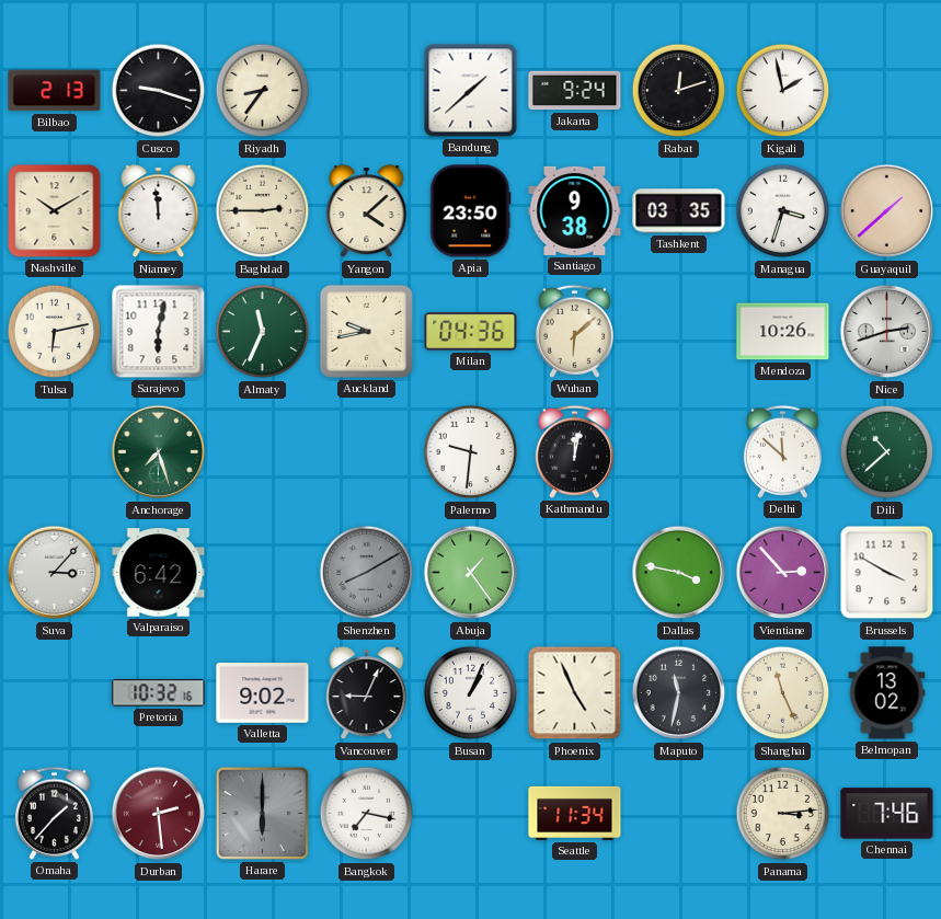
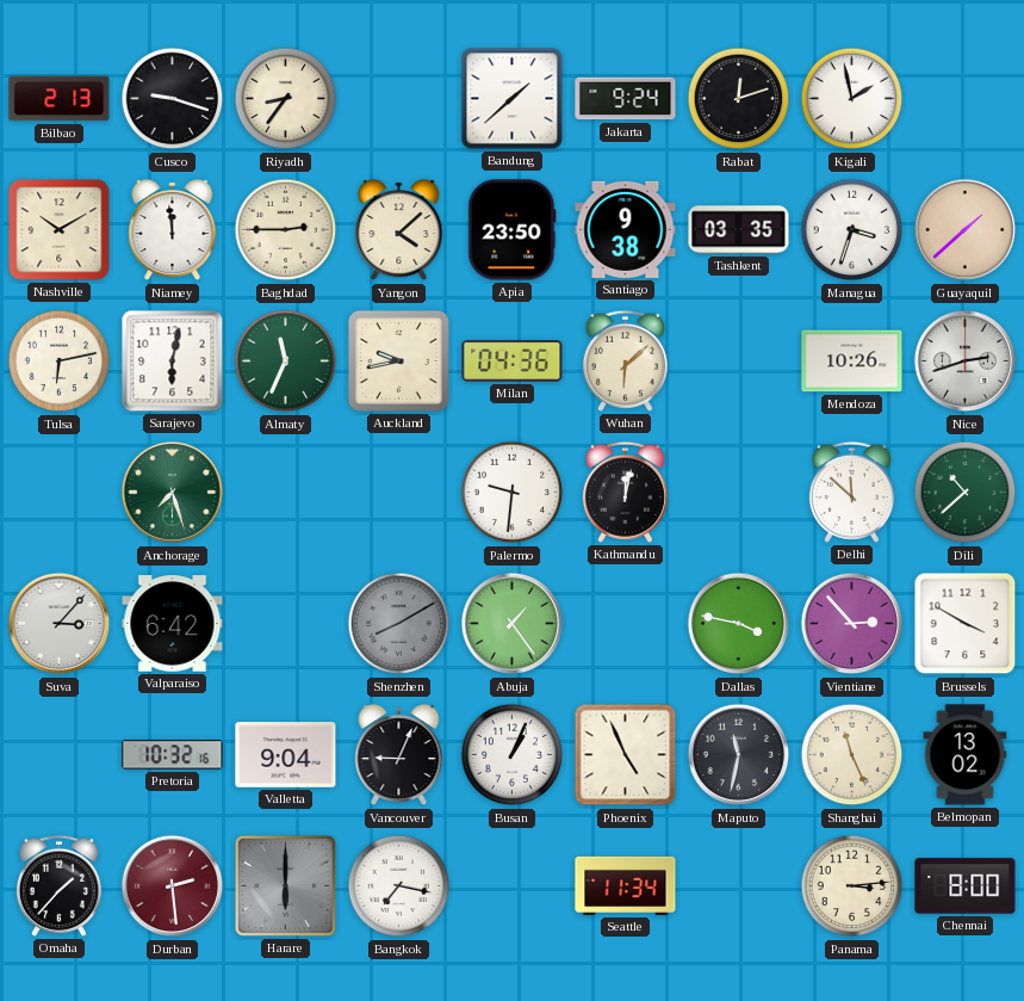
Valletta: 9:02 -> 9:04
Chennai: 7:46 -> 8:00
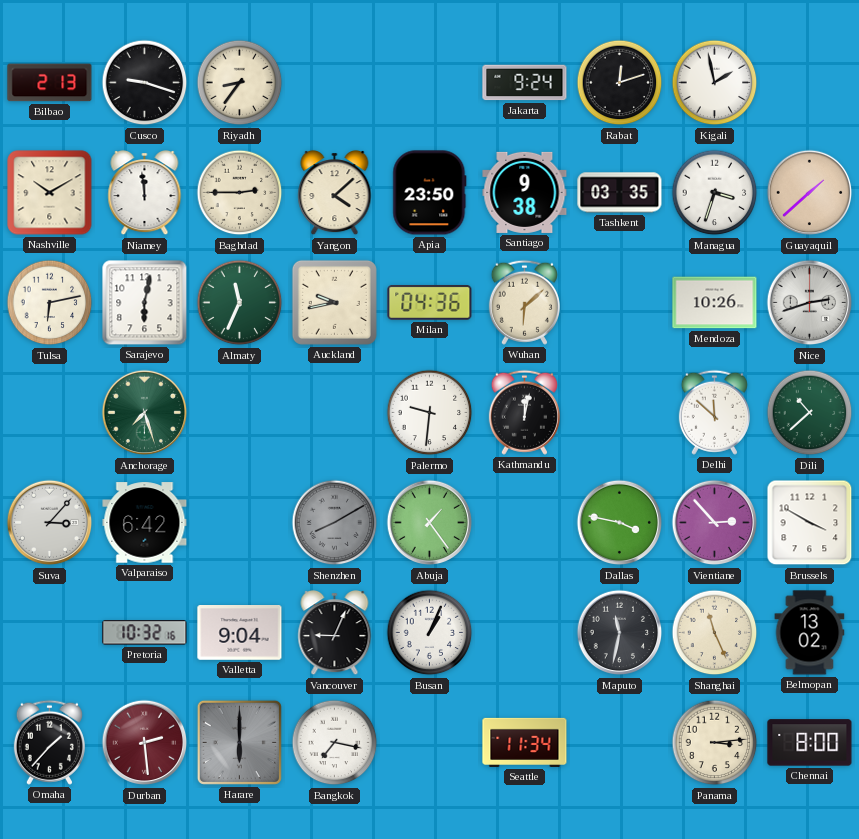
Bandung: 1:38 -> none
Phoenix: 4:56 -> none
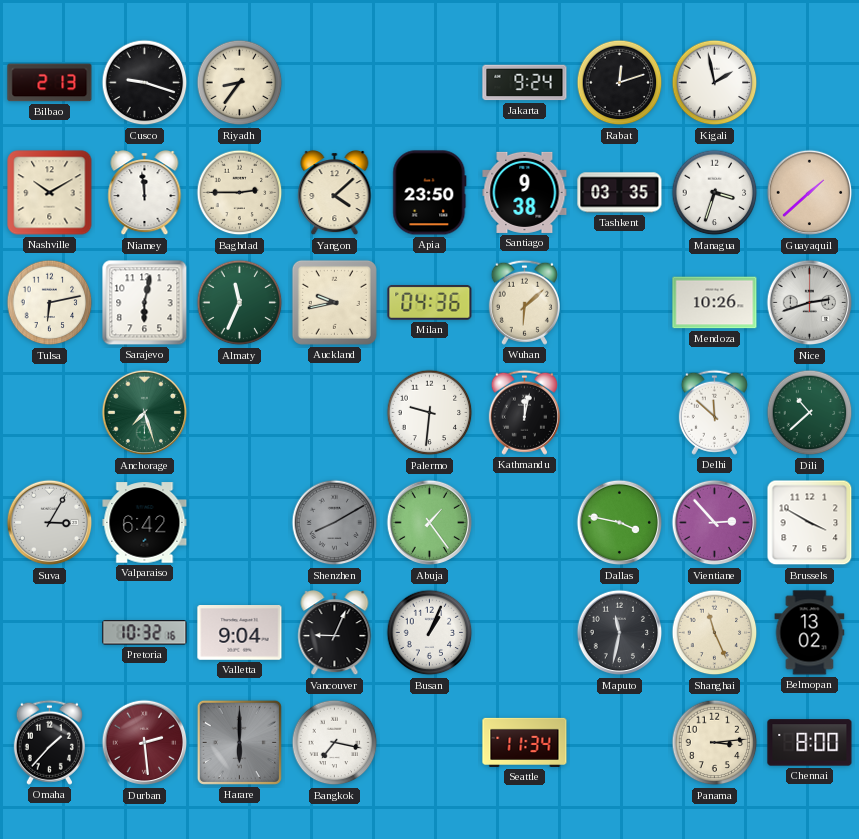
Suva: 3:07 -> 3:05
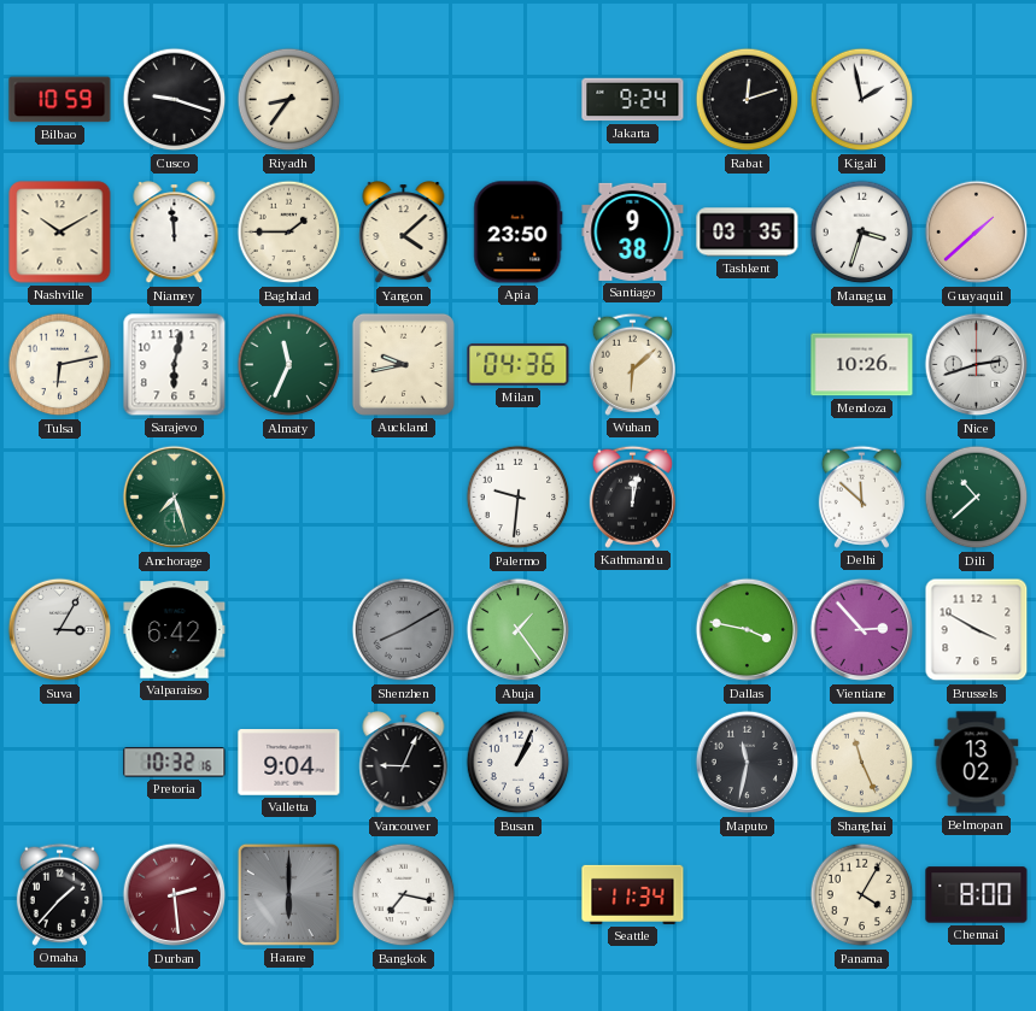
Bilbao: 2:13 -> 10:59
Baghdad: 2:45 -> 1:45
Panama: 3:14 -> 4:05
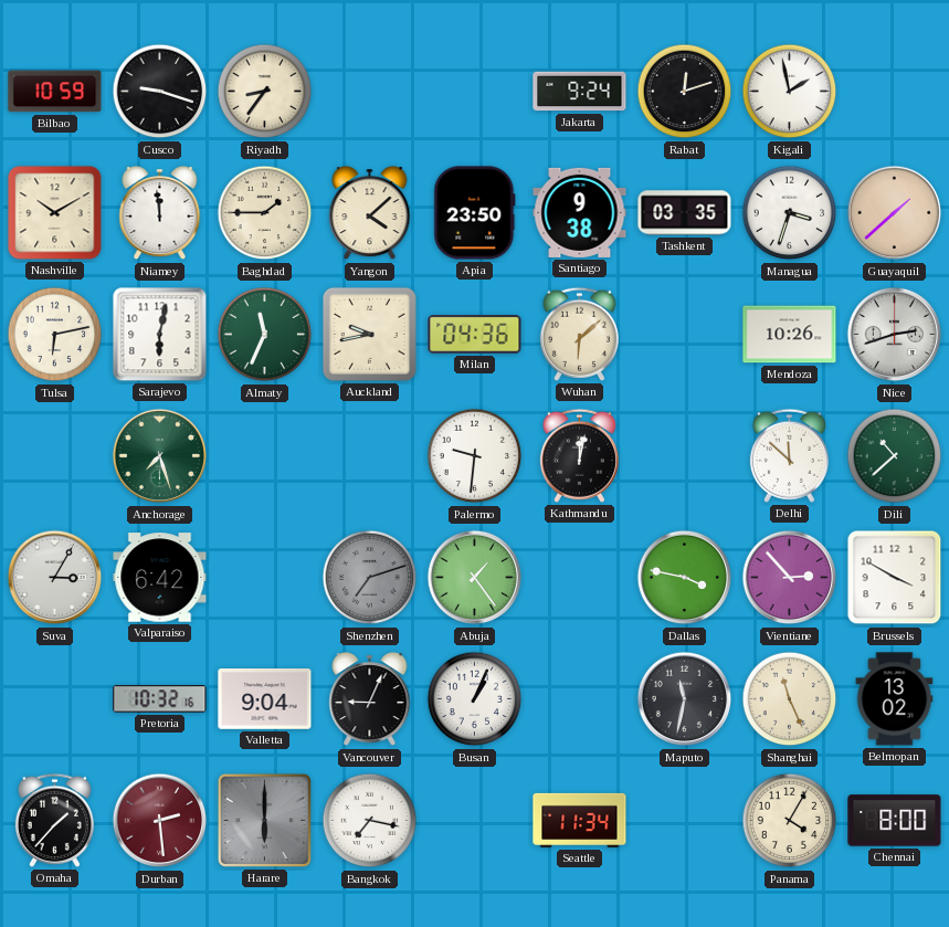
Shenzhen: 8:10 -> 7:12
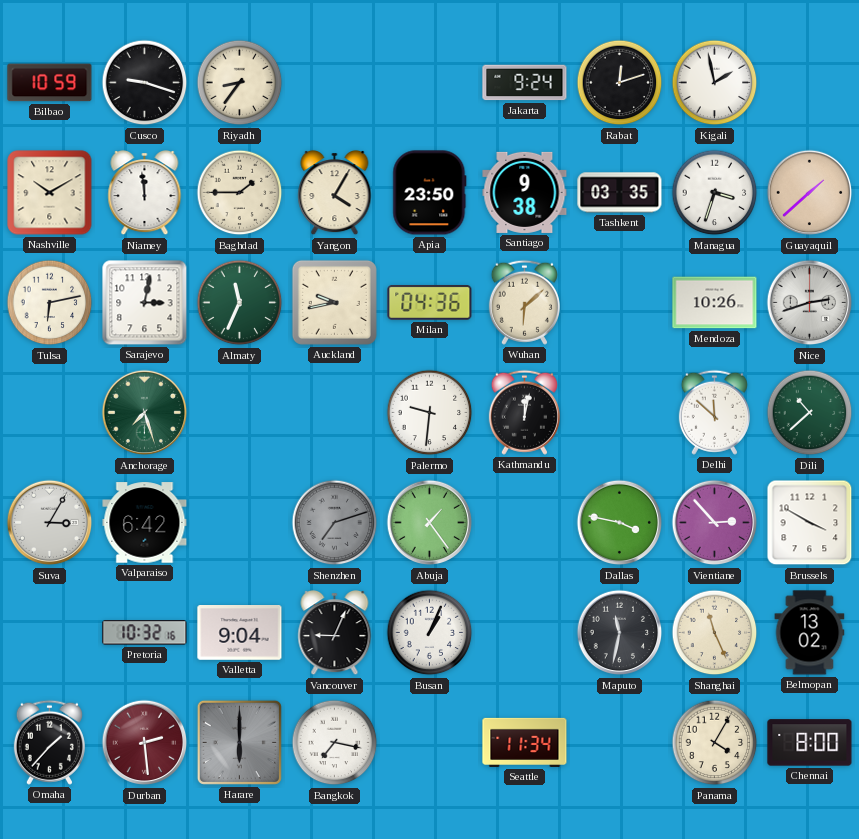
Yangon: 4:08 -> 4:05
Sarajevo: 6:02 -> 3:02
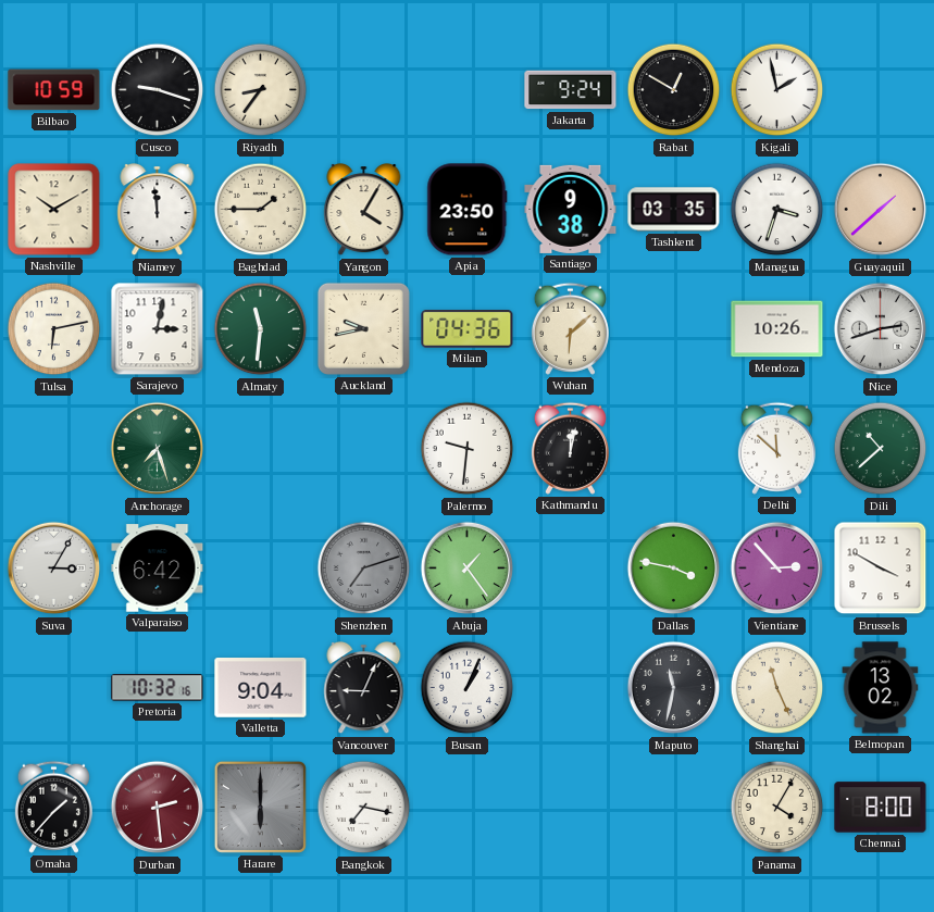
Rabat: 12:12 -> 12:50
Almaty: 11:34 -> 11:31
Seattle: 11:34 -> none
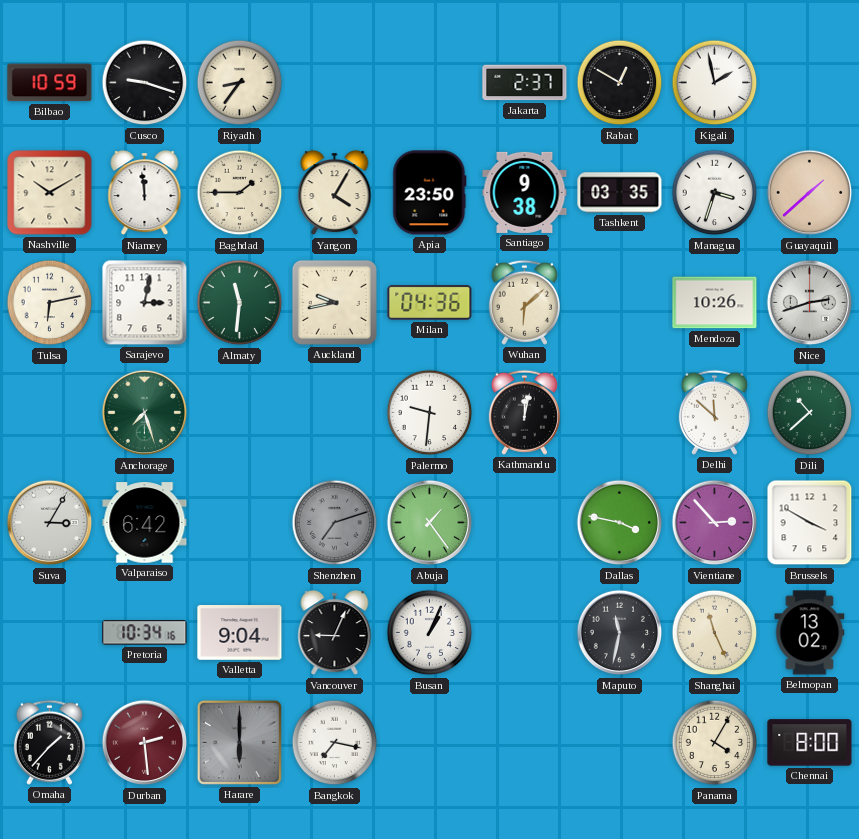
Jakarta: 9:24 -> 2:37
Pretoria: 10:32 -> 10:34
